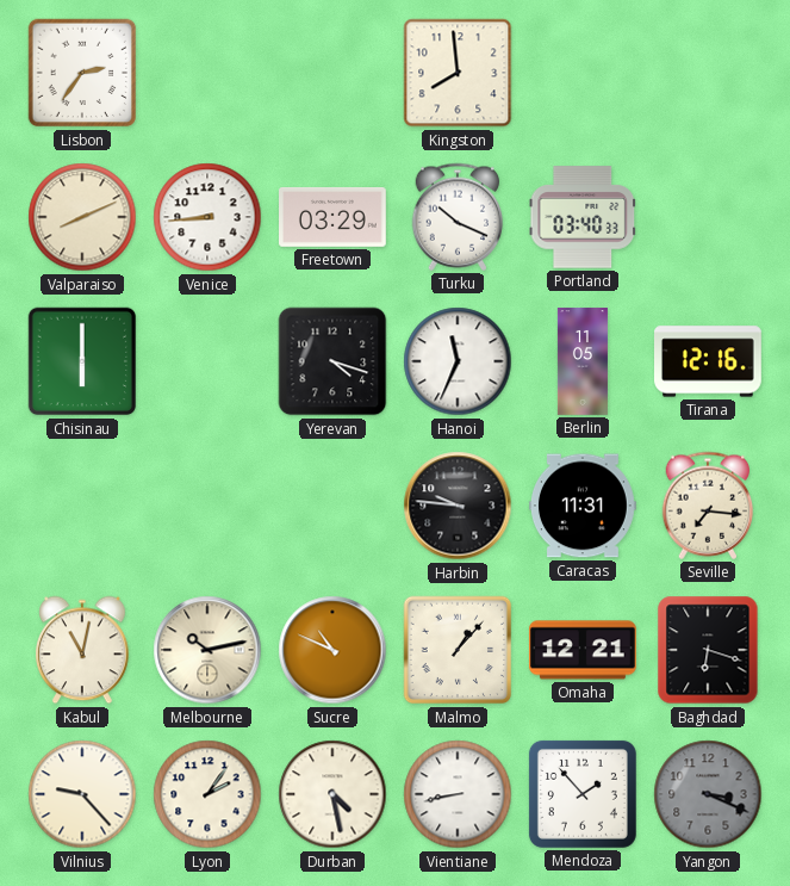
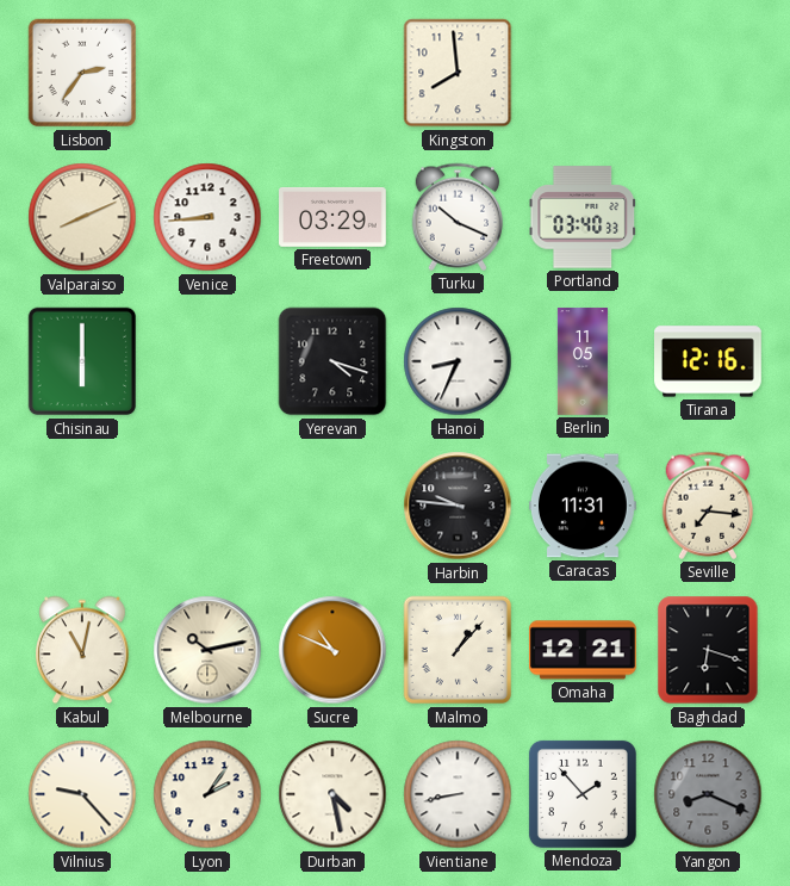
Hanoi: 11:34 -> 8:34
Yangon: 3:19 -> 8:19
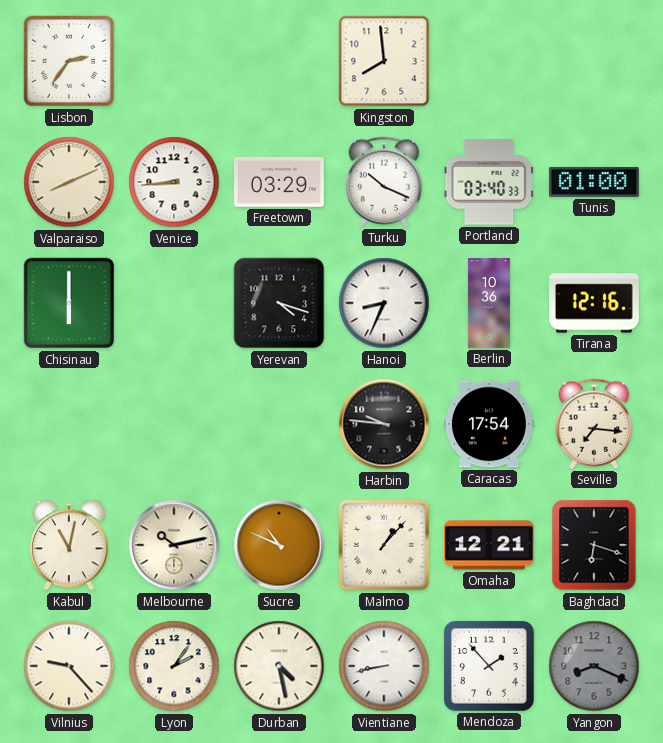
Tunis: none -> 01:00
Berlin: 11:05 -> 10:36
Caracas: 11:31 -> 17:54
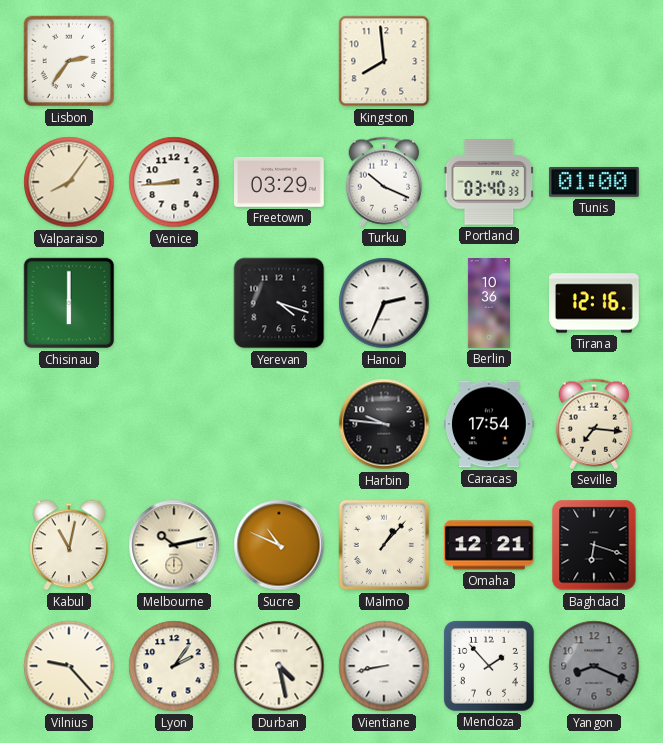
Valparaiso: 8:11 -> 8:06
Hanoi: 8:34 -> 2:34
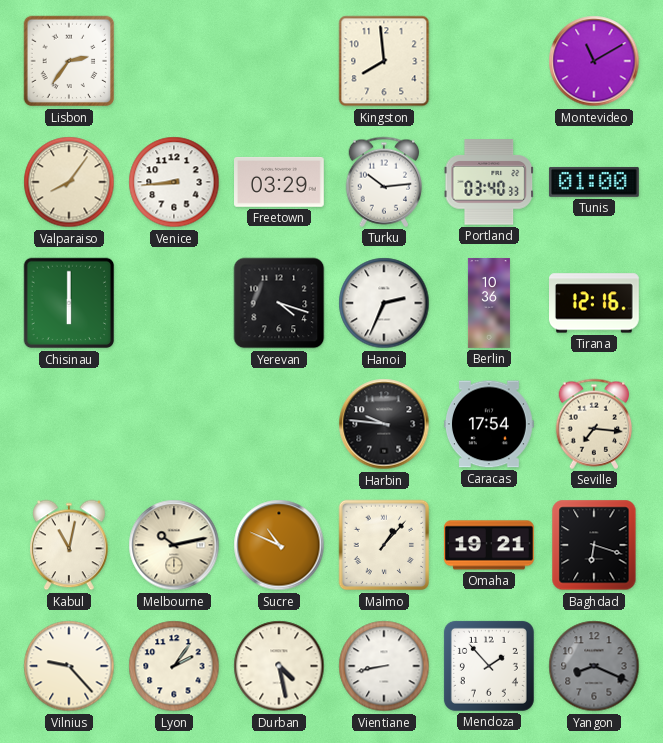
Montevideo: none -> 11:10
Turku: 10:19 -> 10:14
Omaha: 12:21 -> 19:21
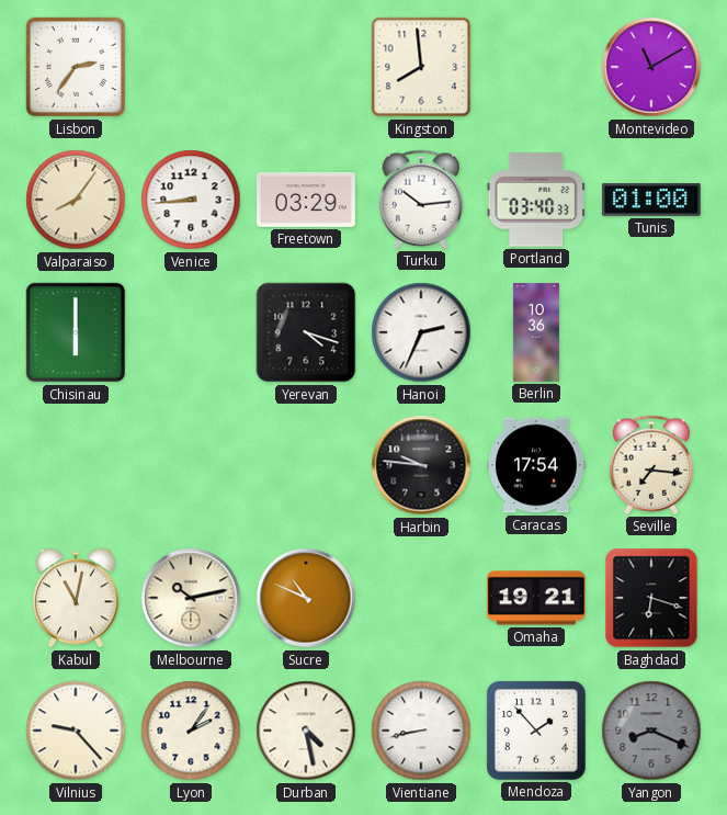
Tirana: 12:16 -> none
Malmo: 1:07 -> none
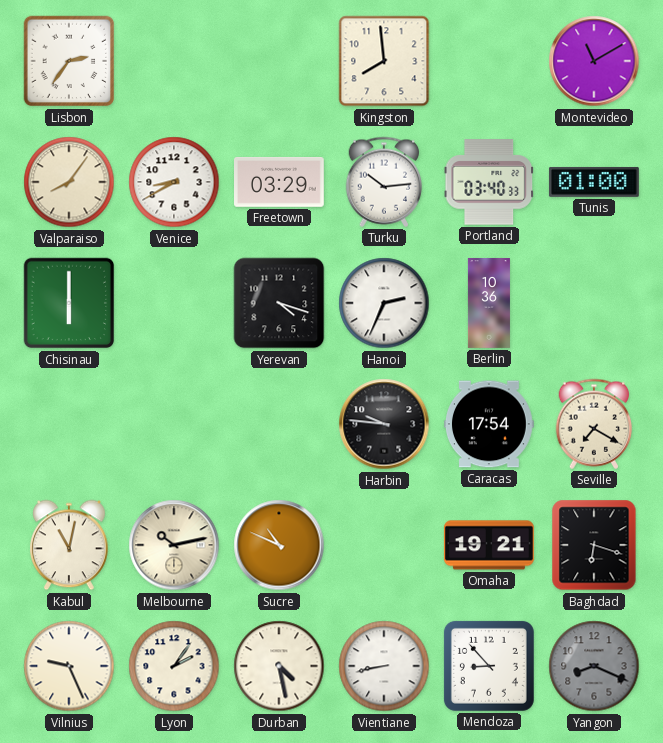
Venice: 8:44 -> 8:40
Seville: 7:16 -> 7:20
Vilnius: 9:23 -> 9:26
Mendoza: 1:53 -> 8:53
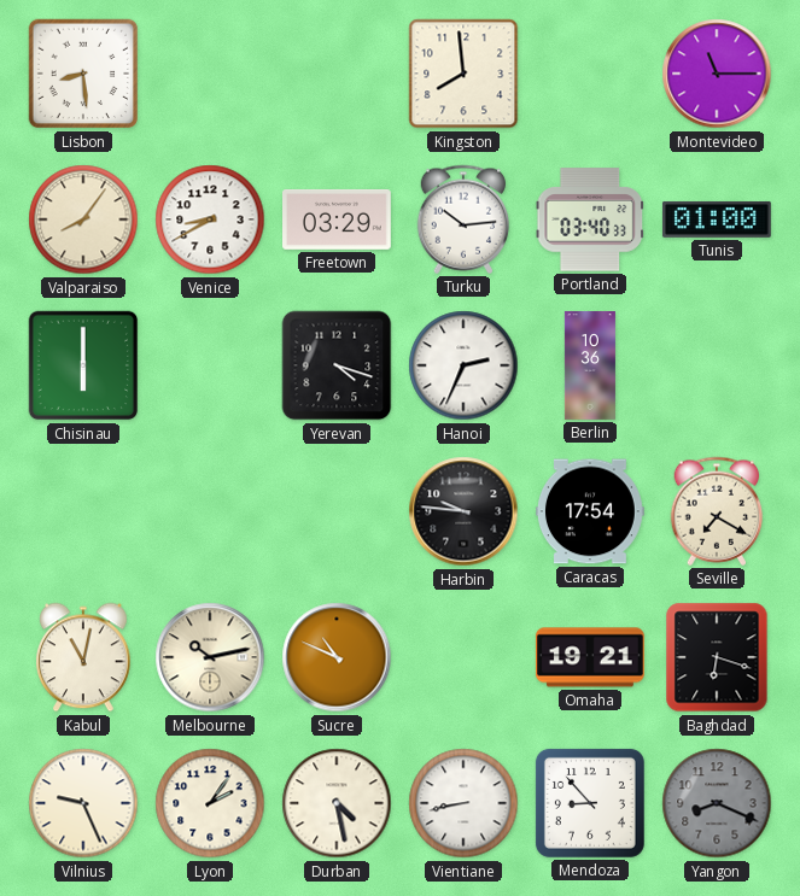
Lisbon: 2:36 -> 8:29
Montevideo: 11:10 -> 11:15
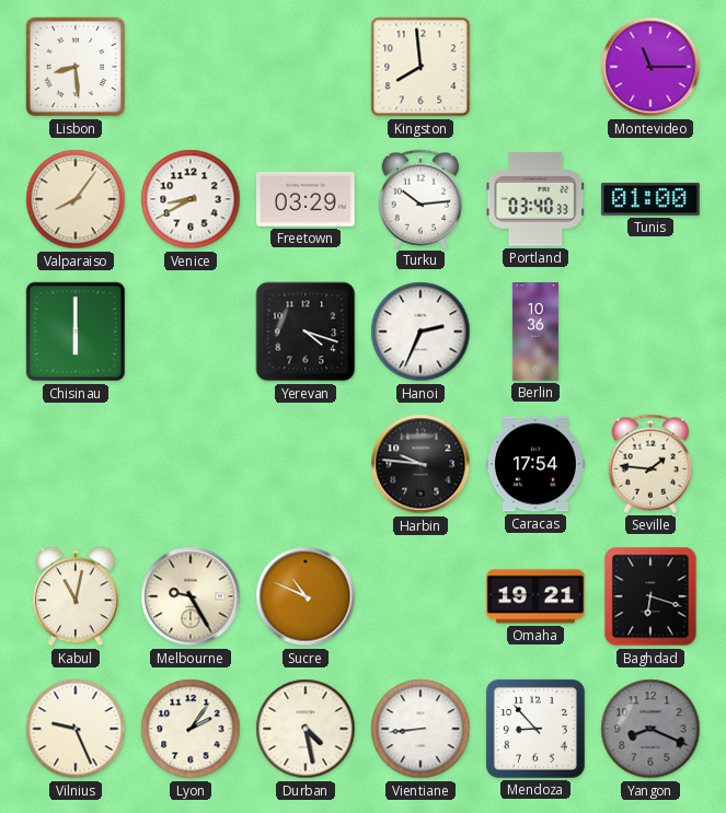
Seville: 7:20 -> 1:46
Melbourne: 10:13 -> 9:25
Vientiane: 8:43 -> 8:44
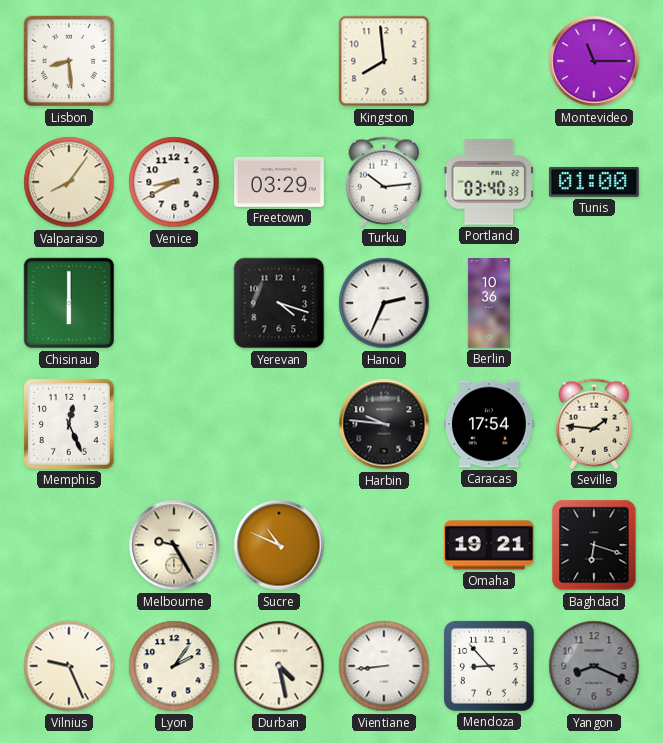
Memphis: none -> 12:26
Kabul: 11:02 -> none
